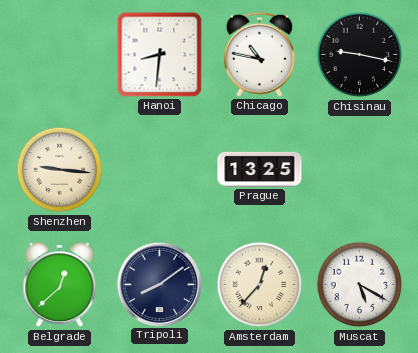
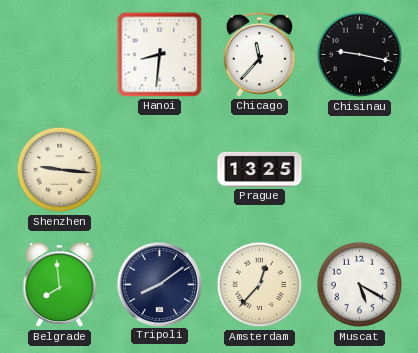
Chicago: 10:47 -> 11:37
Belgrade: 12:38 -> 7:59
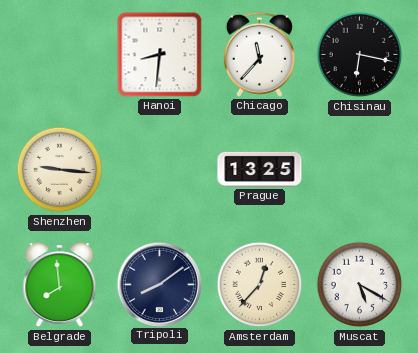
Chisinau: 9:17 -> 6:17
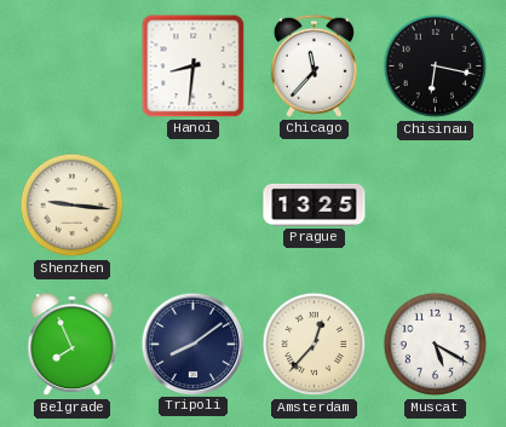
Belgrade: 7:59 -> 7:56
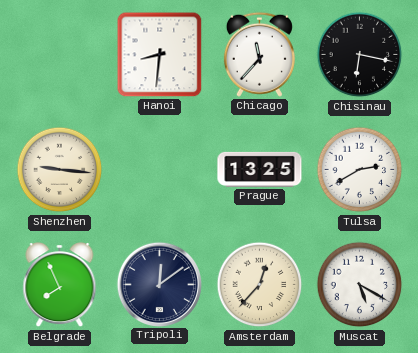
Tulsa: none -> 2:40
Tripoli: 8:09 -> 12:09
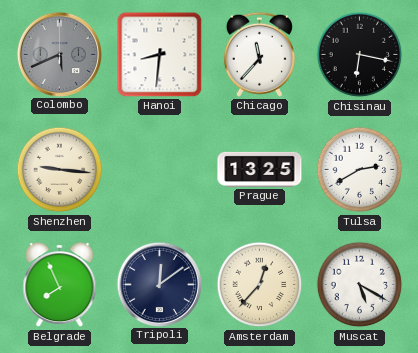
Colombo: none -> 5:41
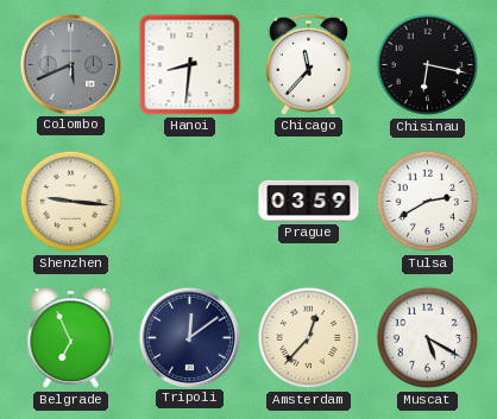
Prague: 13:25 -> 03:59
Belgrade: 7:56 -> 6:56
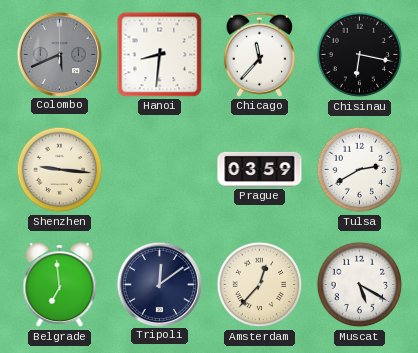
Belgrade: 6:56 -> 6:59
